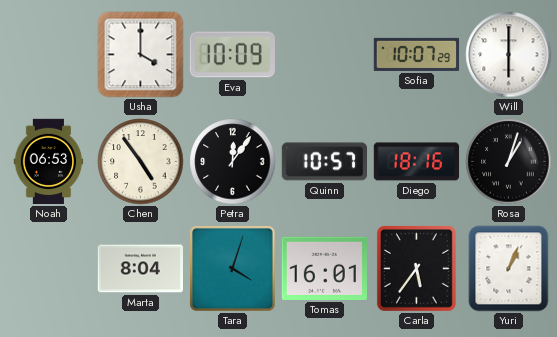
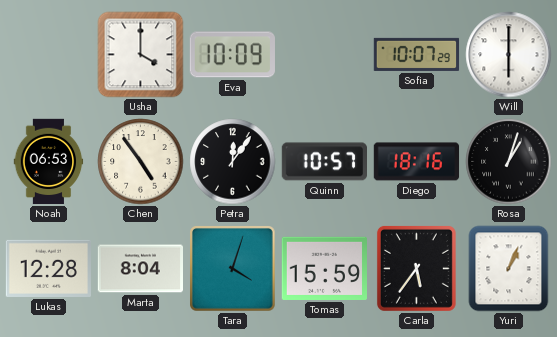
Lukas: none -> 12:28
Tomas: 16:01 -> 15:59
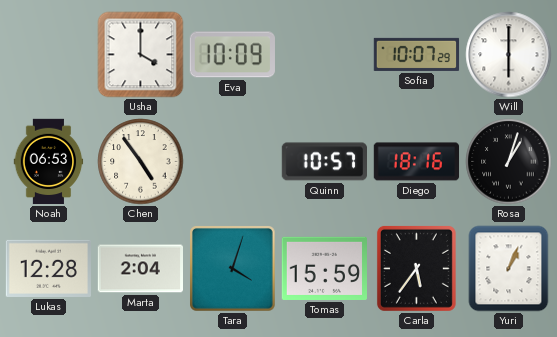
Petra: 12:06 -> none
Marta: 8:04 -> 2:04
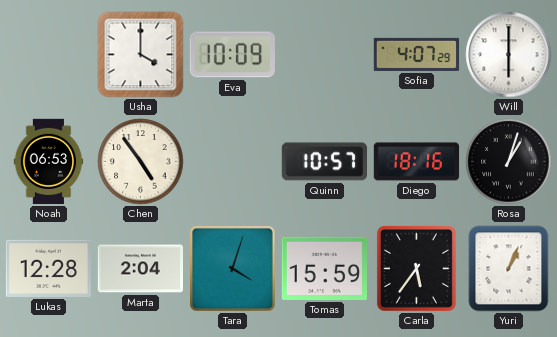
Sofia: 10:07 -> 4:07
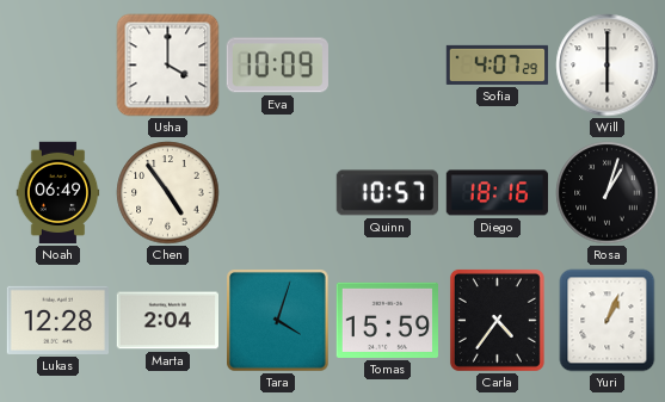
Noah: 06:53 -> 06:49
Carla: 5:36 -> 4:36
